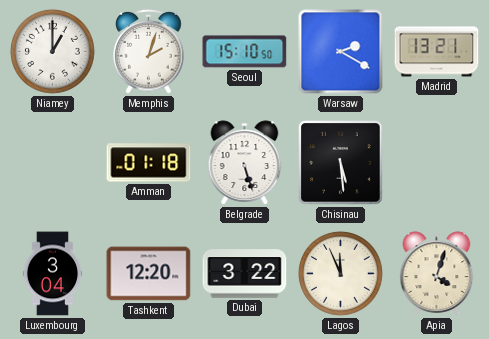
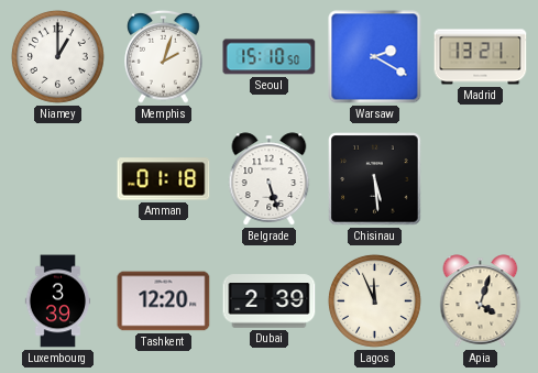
Luxembourg: 3:04 -> 3:39
Dubai: 3:22 -> 2:39
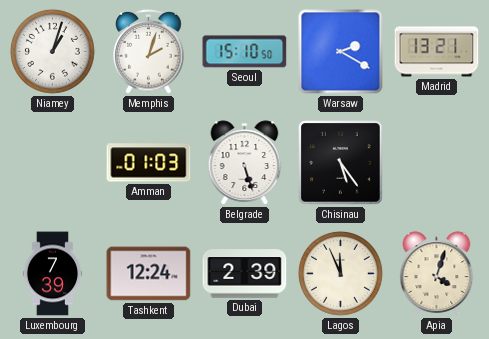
Niamey: 1:00 -> 1:03
Amman: 01:18 -> 01:03
Chisinau: 5:29 -> 5:24
Luxembourg: 3:39 -> 7:39
Tashkent: 12:20 -> 12:24
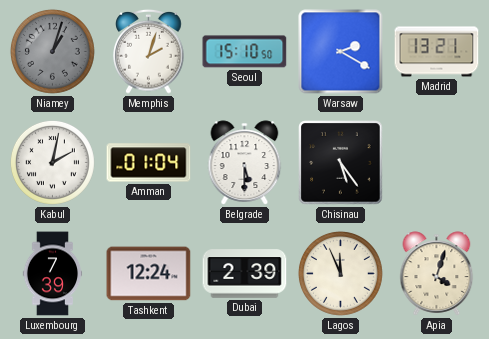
Niamey dial: white -> grey
Kabul: none -> 2:02
Amman: 01:03 -> 01:04
Belgrade: 5:27 -> 5:30
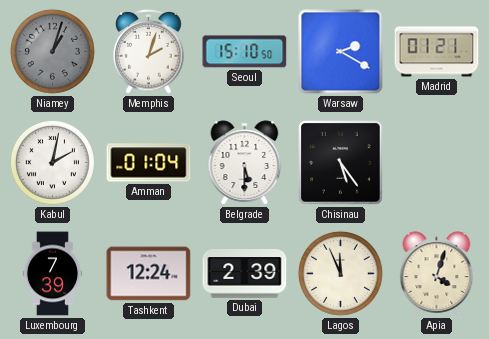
Madrid: 13:21 -> 01:21
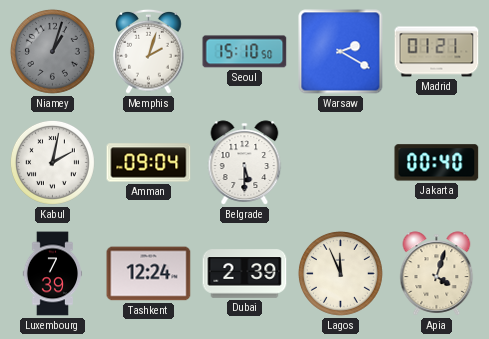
Amman: 01:04 -> 09:04
Chisinau: 5:24 -> none
Jakarta: none -> 00:40
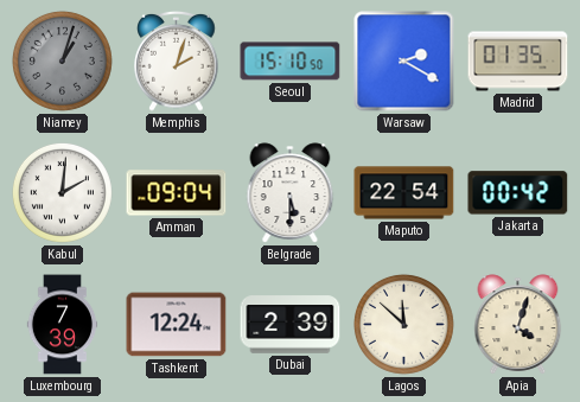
Madrid: 01:21 -> 01:35
Kabul: 2:02 -> 2:01
Maputo: none -> 22:54
Jakarta: 00:40 -> 00:42
Lagos: 11:56 -> 11:52
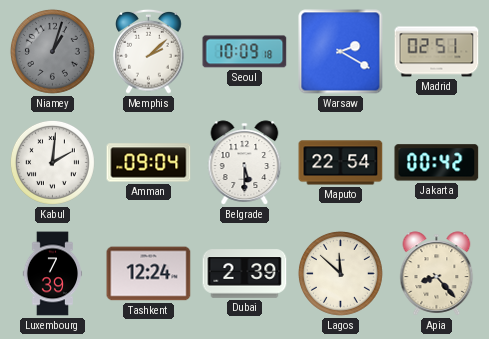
Memphis: 2:03 -> 2:08
Seoul: 15:10 -> 10:09
Madrid: 01:35 -> 02:51
Apia: 4:03 -> 8:23
